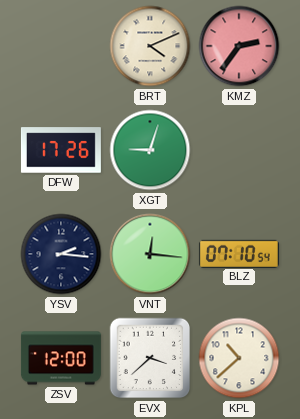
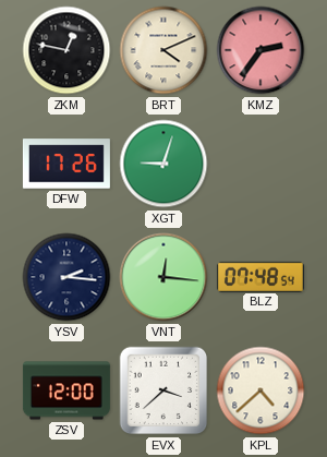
ZKM: none -> 12:47
BLZ: 07:10 -> 07:48
KPL: 10:38 -> 4:38
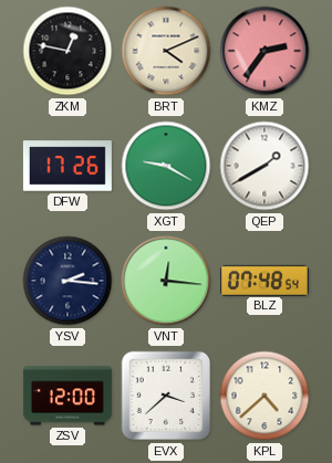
XGT: 9:03 -> 9:20
QEP: none -> 1:40
